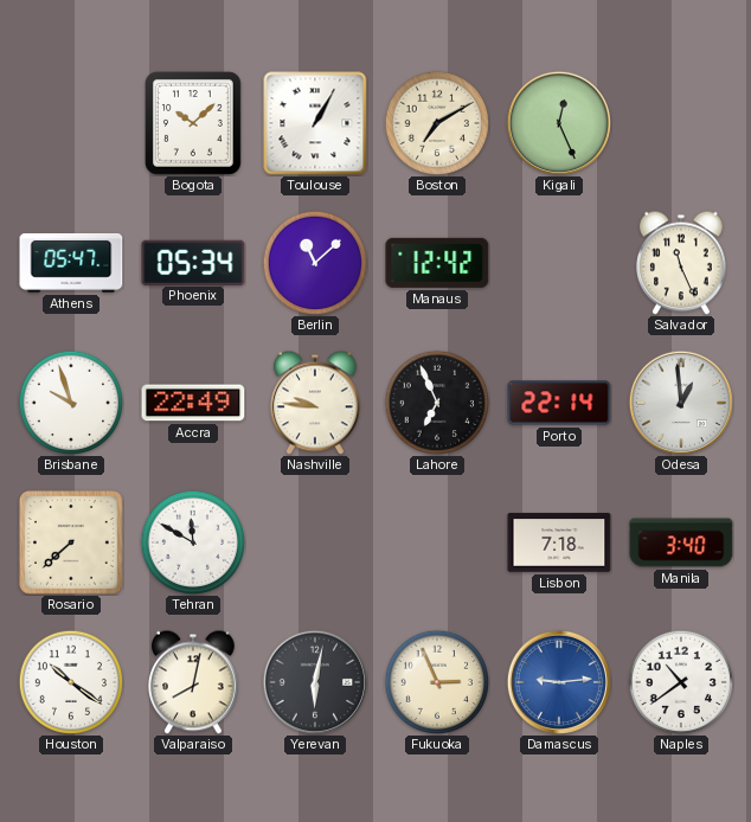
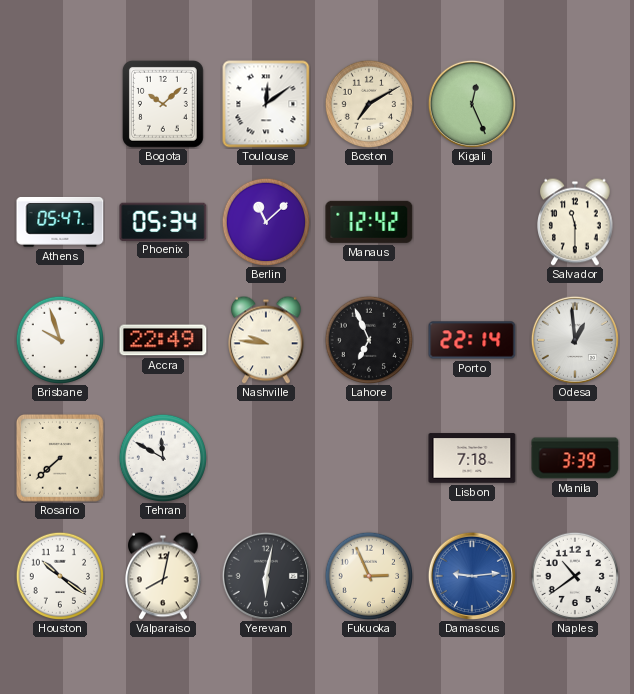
Toulouse: 1:05 -> 12:09
Salvador: 11:26 -> 11:30
Manila: 3:40 -> 3:39
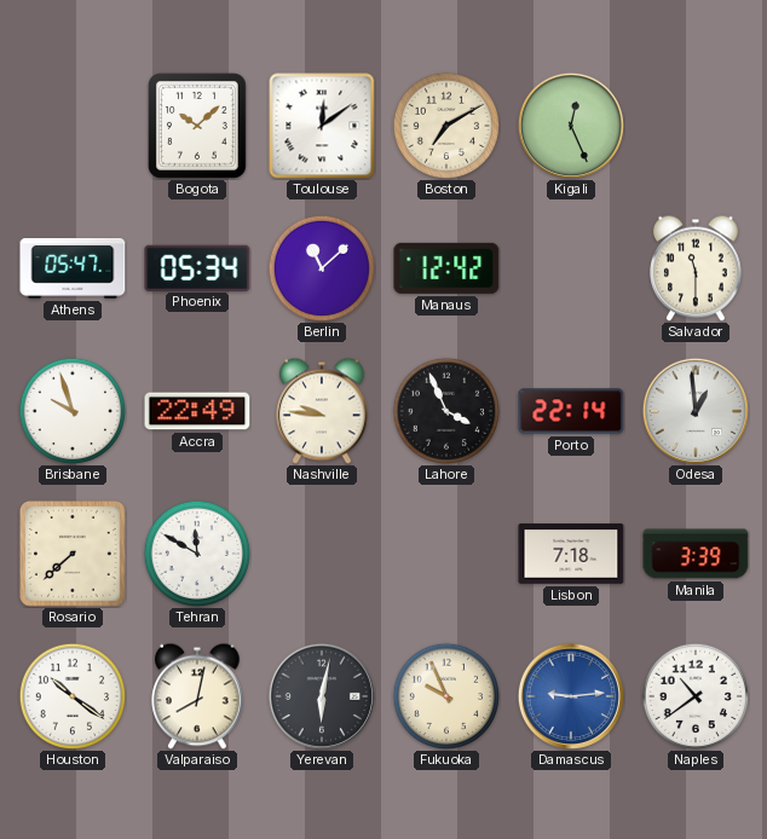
Lahore: 6:56 -> 3:56
Fukuoka: 2:56 -> 9:56
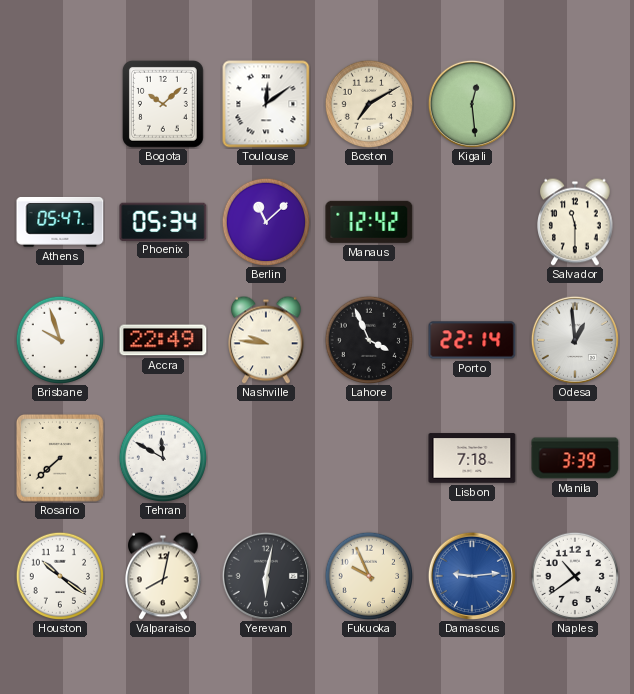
Kigali: 12:26 -> 12:29
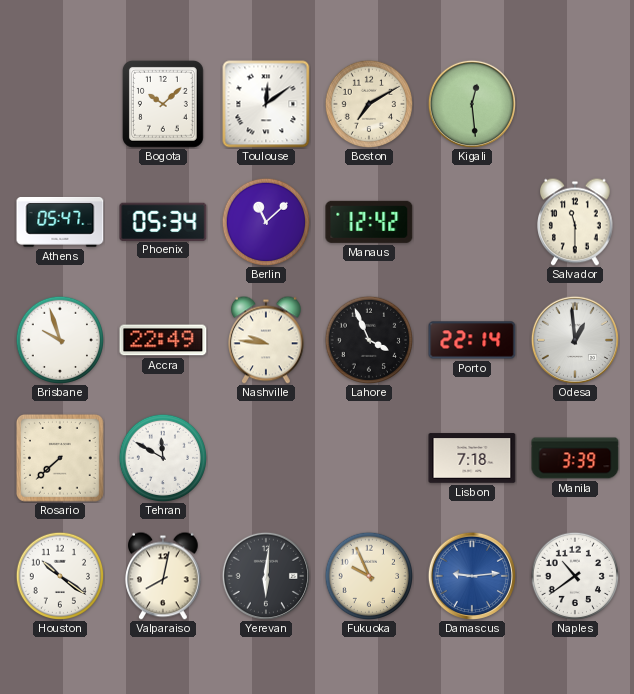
Yerevan: 6:02 -> 6:01
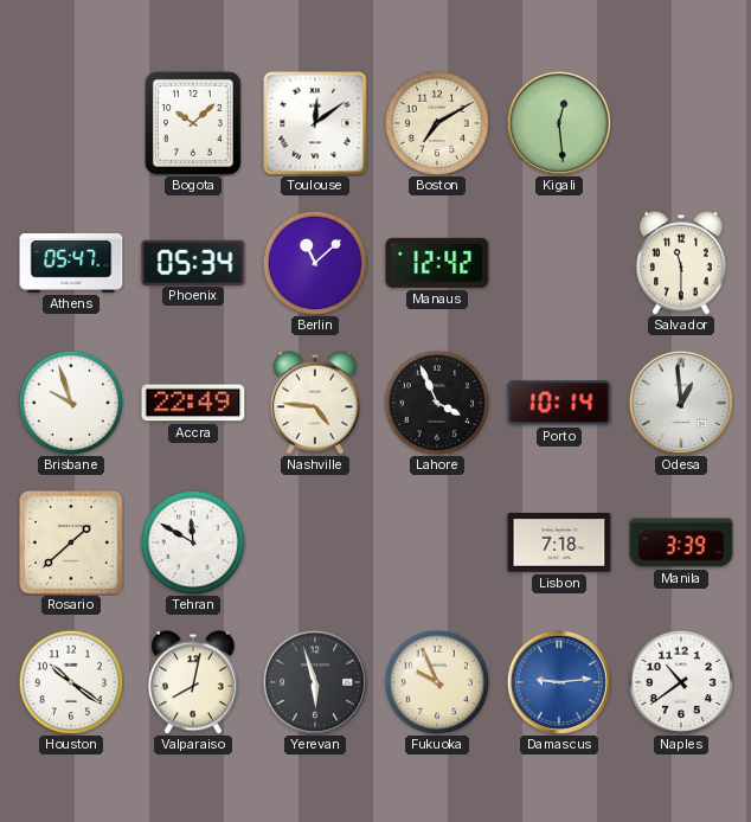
Nashville: 9:46 -> 4:46
Porto: 22:14 -> 10:14
Rosario: 7:38 -> 1:38
Yerevan: 6:01 -> 5:57
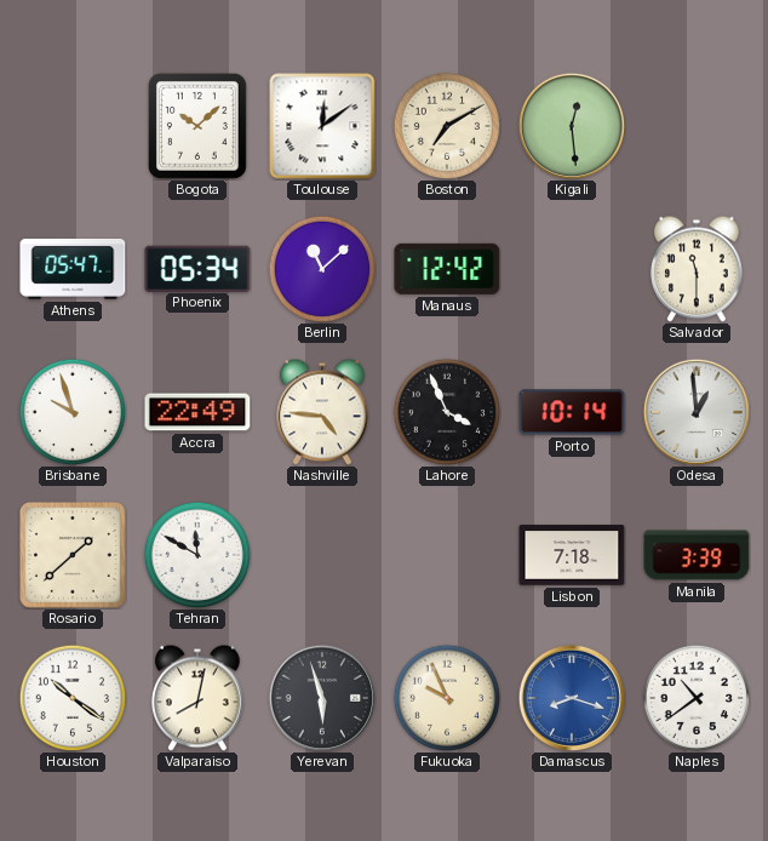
Damascus: 9:14 -> 8:18
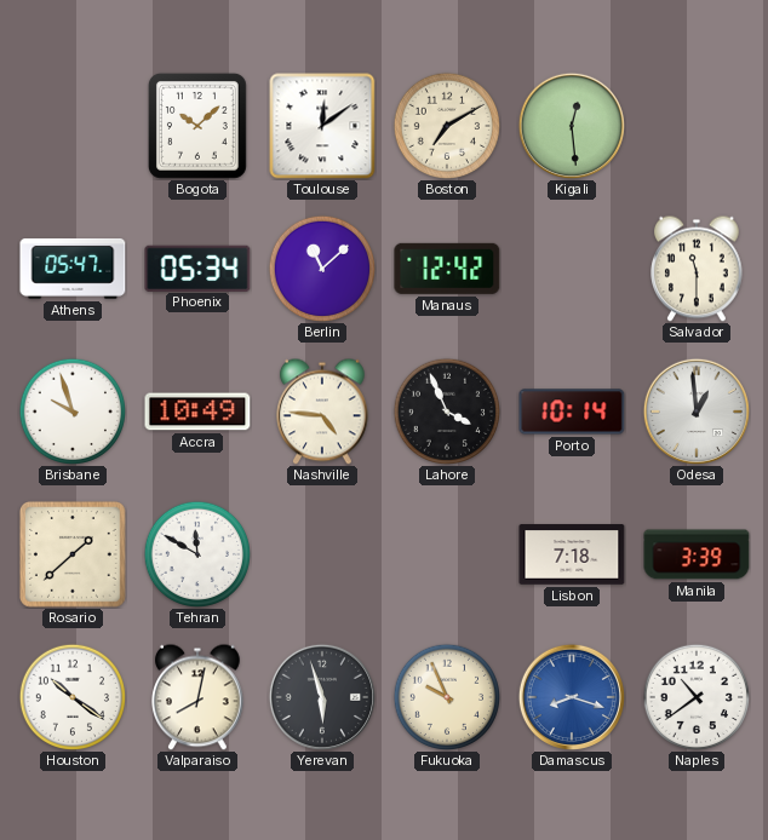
Accra: 22:49 -> 10:49
